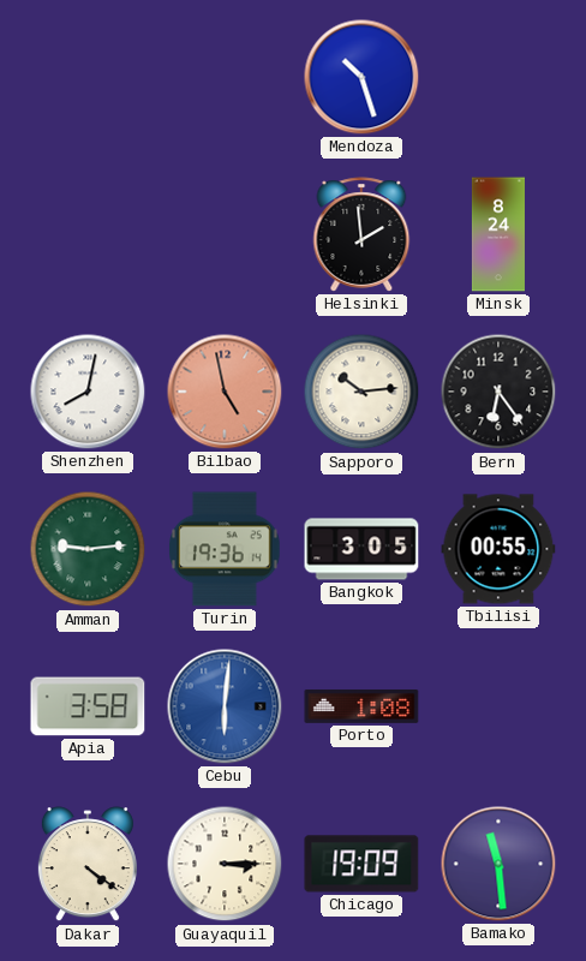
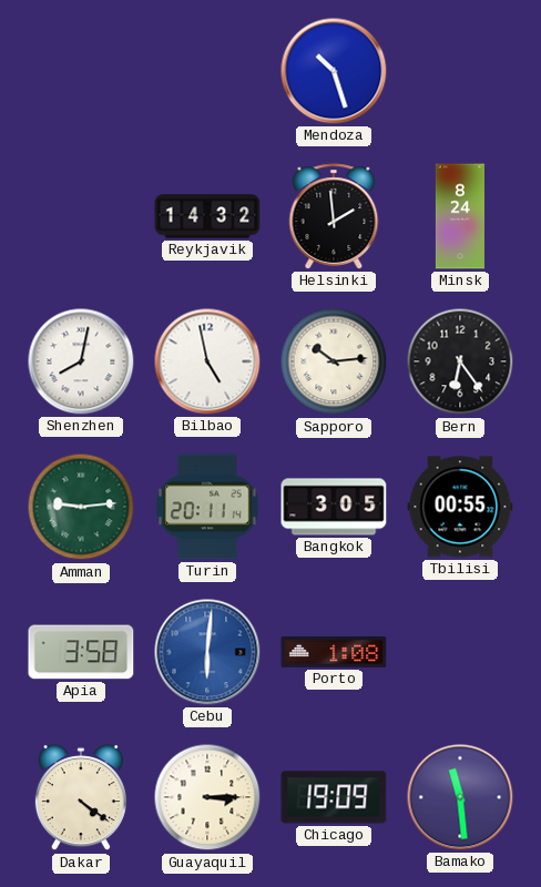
Reykjavik: none -> 14:32
Bilbao dial: salmon -> white
Turin: 19:36 -> 20:11
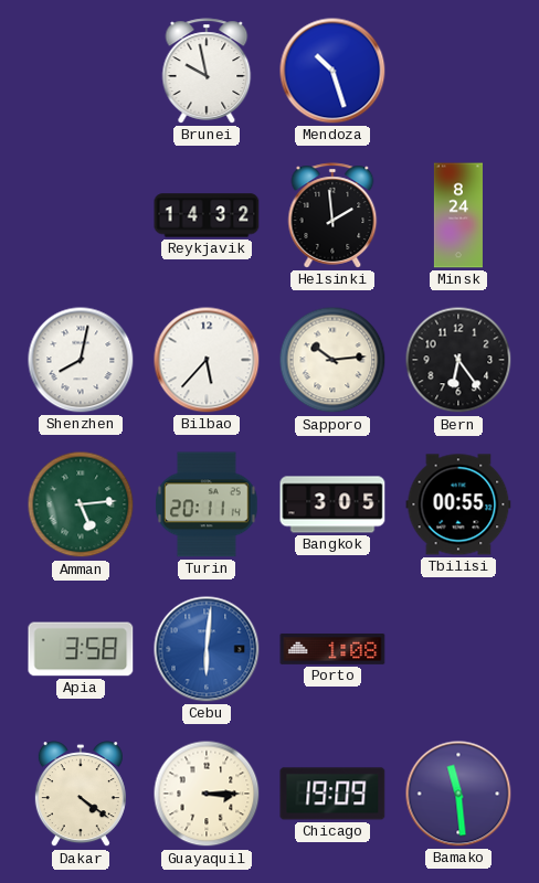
Brunei: none -> 9:58
Bilbao: 4:58 -> 5:37
Amman: 9:14 -> 5:14
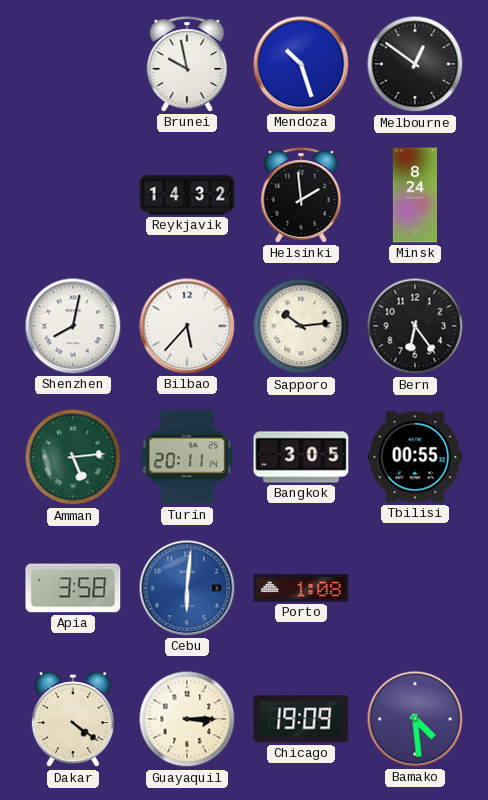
Melbourne: none -> 12:51
Bamako: 11:29 -> 4:29
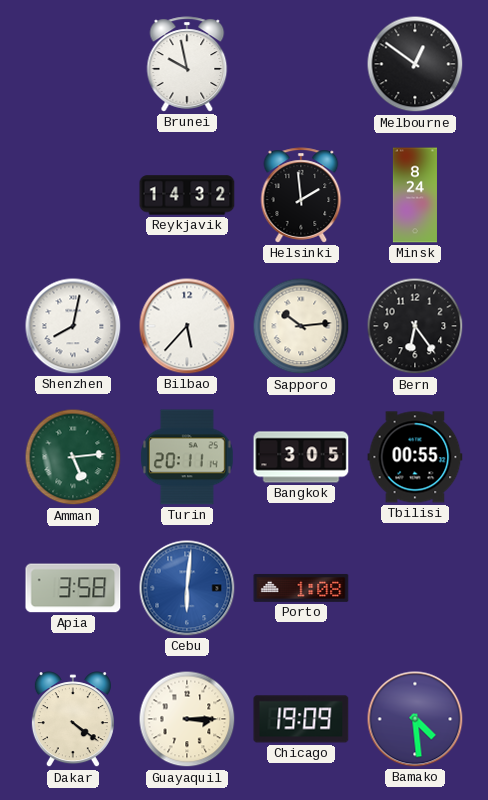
Mendoza: 10:27 -> none
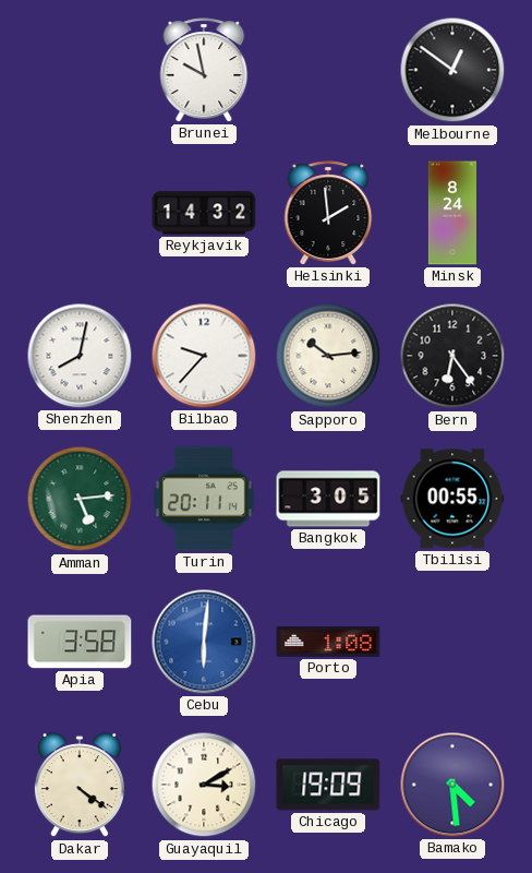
Bilbao: 5:37 -> 9:37
Guayaquil: 3:15 -> 3:10
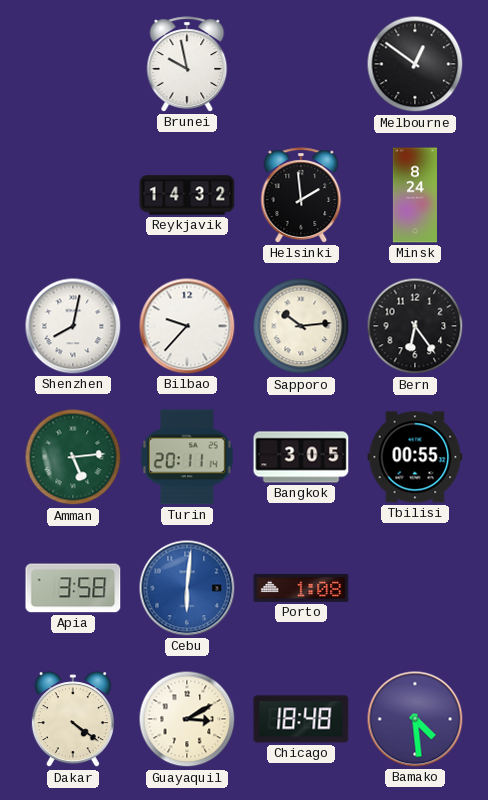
Chicago: 19:09 -> 18:48
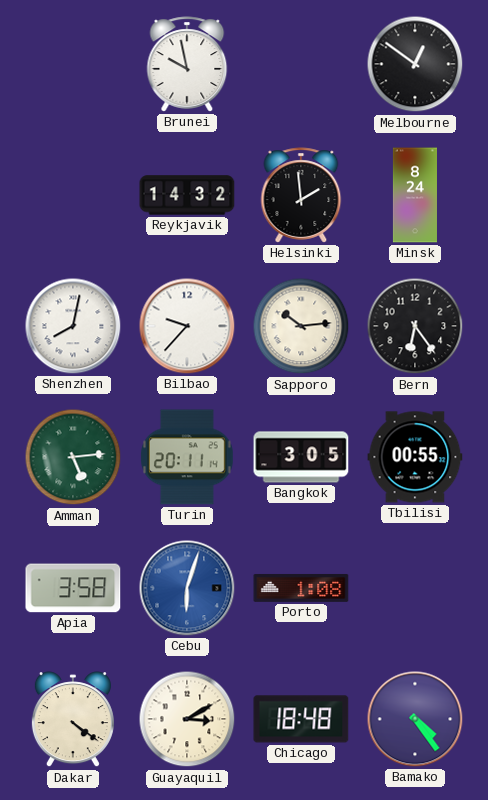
Cebu: 6:01 -> 6:03
Bamako: 4:29 -> 4:24
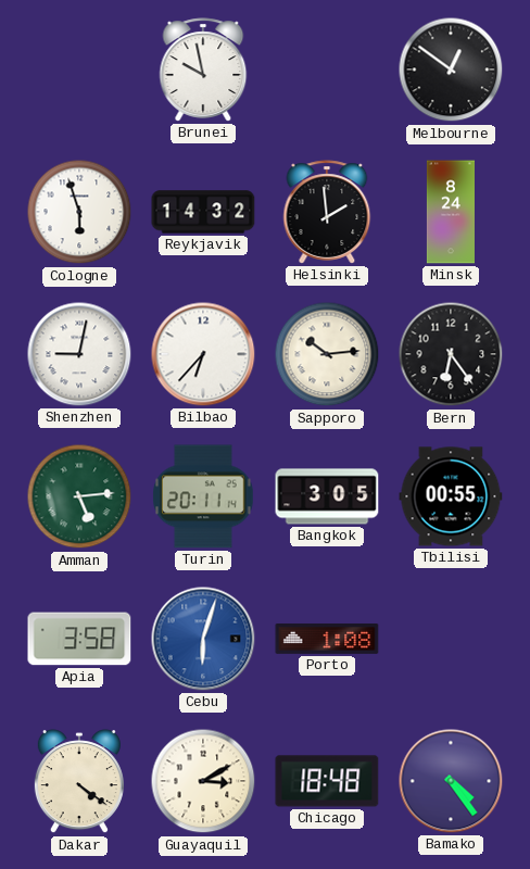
Cologne: none -> 5:57
Shenzhen: 8:02 -> 9:02
Bilbao: 9:37 -> 6:37
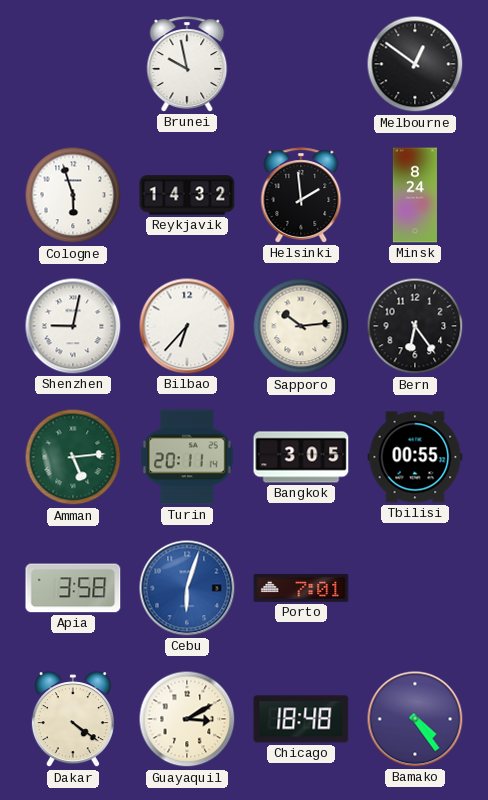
Porto: 1:08 -> 7:01
